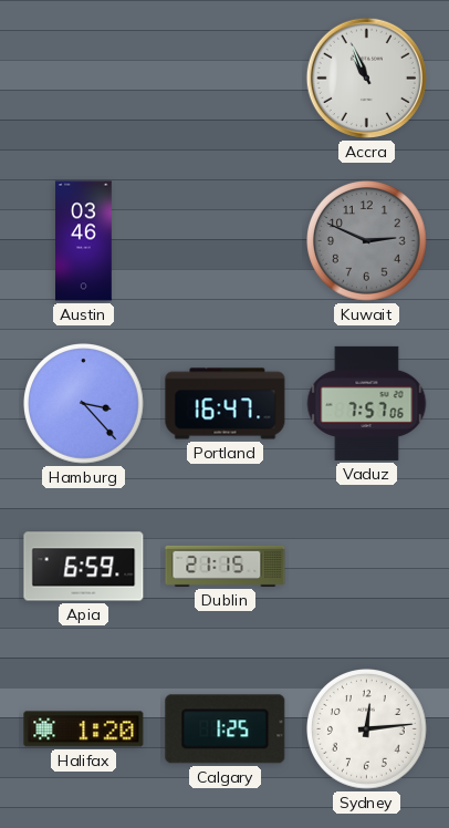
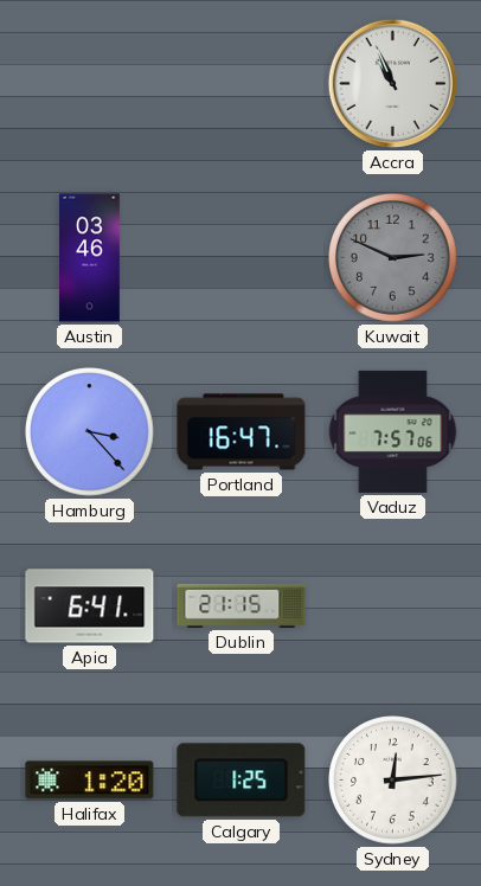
Apia: 6:59 -> 6:41
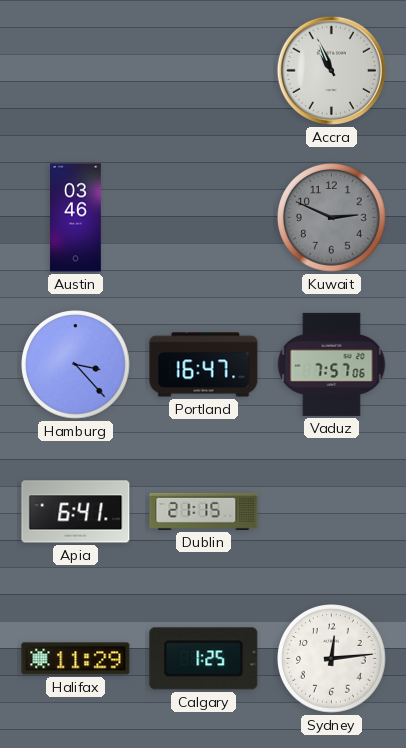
Halifax: 1:20 -> 11:29
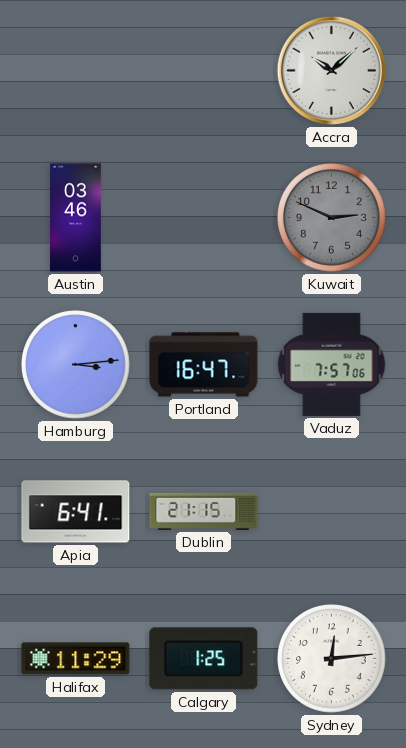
Accra: 10:56 -> 10:08
Hamburg: 3:23 -> 3:14
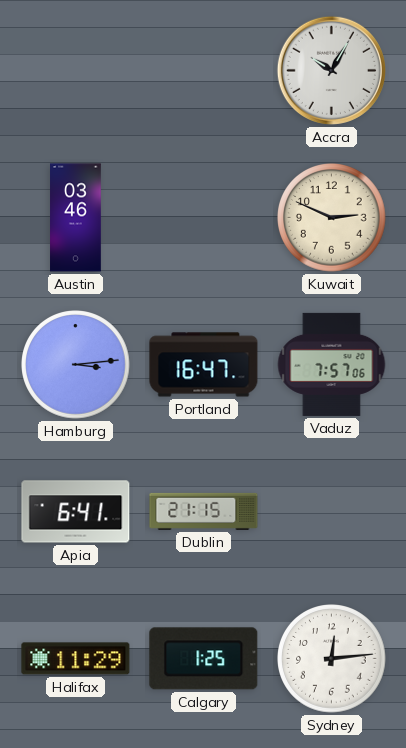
Accra: 10:08 -> 10:05
Kuwait dial: grey -> cream
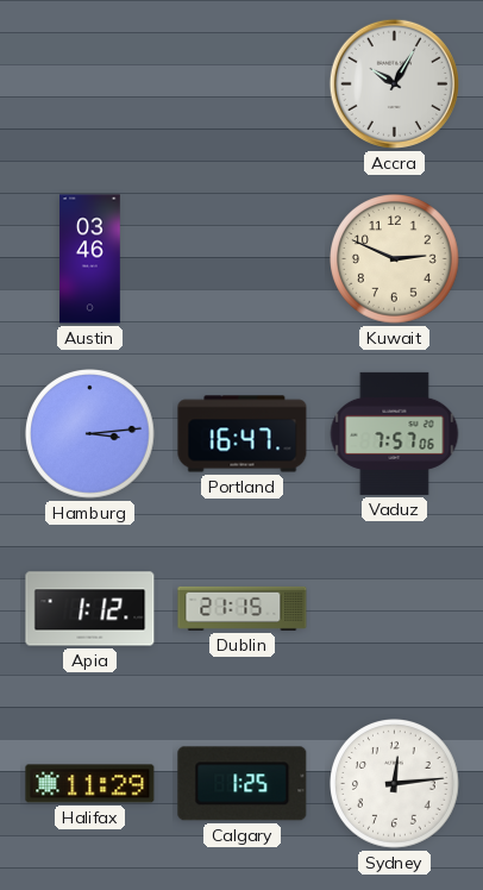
Apia: 6:41 -> 1:12
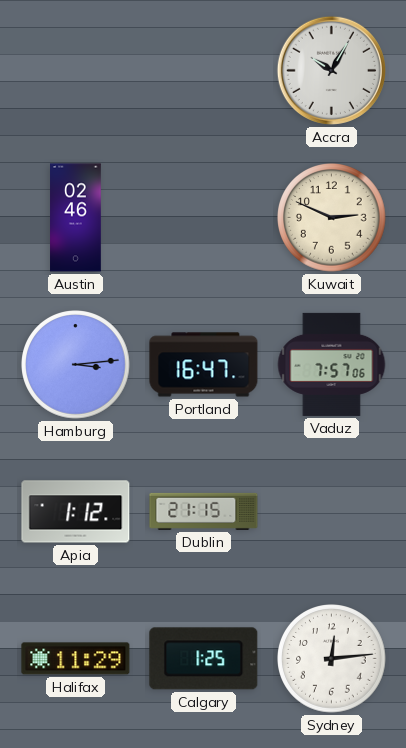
Austin: 03:46 -> 02:46
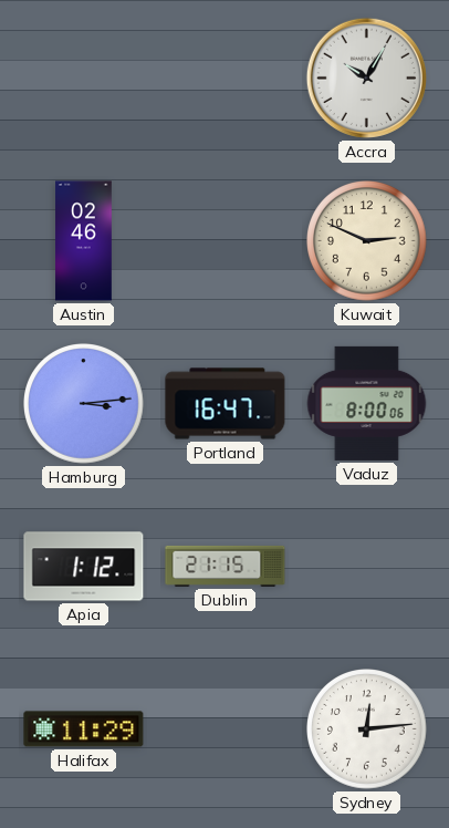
Vaduz: 7:57 -> 8:00
Calgary: 1:25 -> none
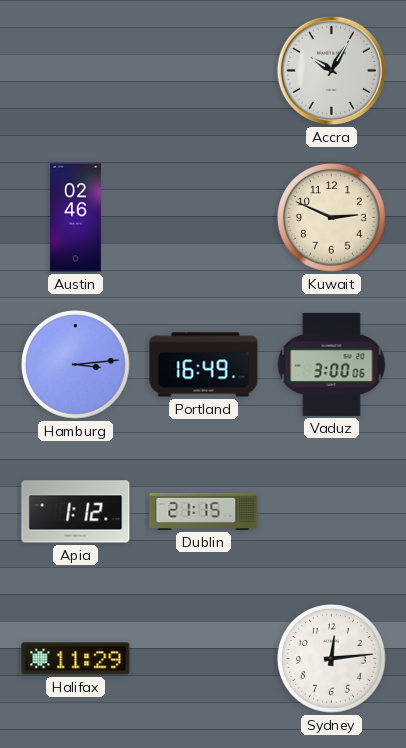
Portland: 16:47 -> 16:49
Vaduz: 8:00 -> 3:00
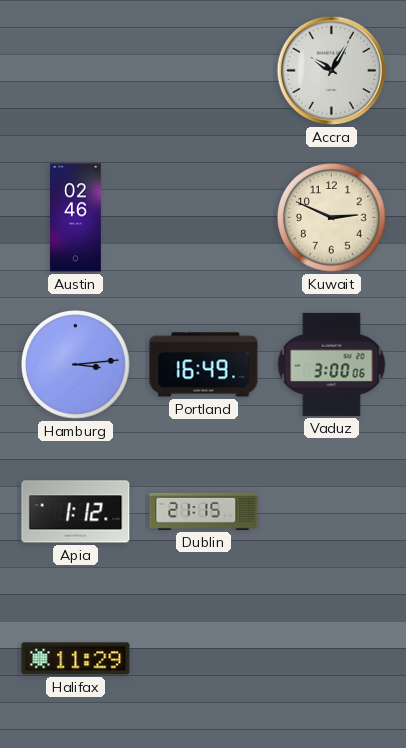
Sydney: 12:14 -> none
